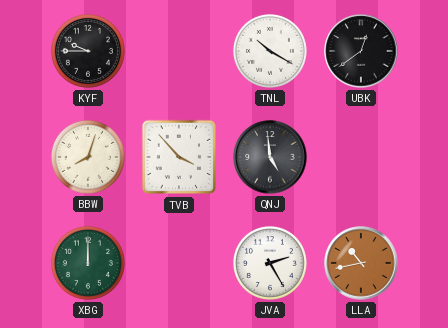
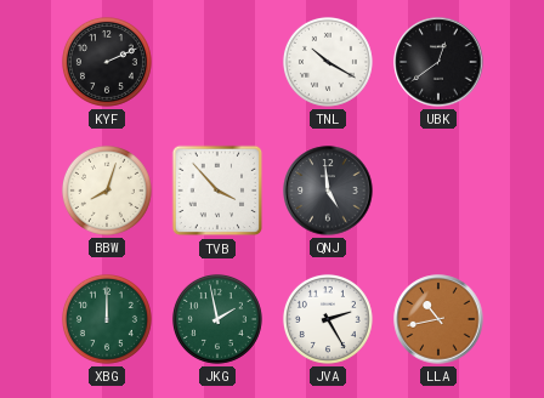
KYF: 9:45 -> 2:11
JKG: none -> 1:58
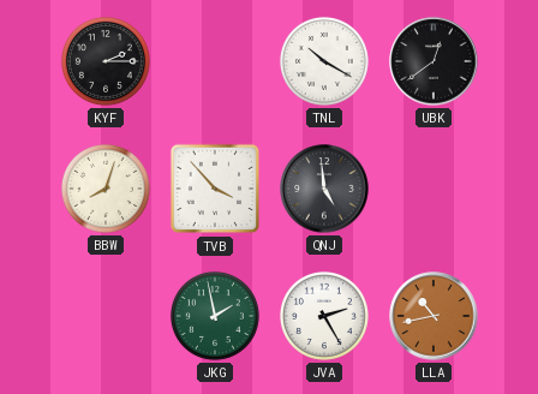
KYF: 2:11 -> 2:15
XBG: 12:00 -> none
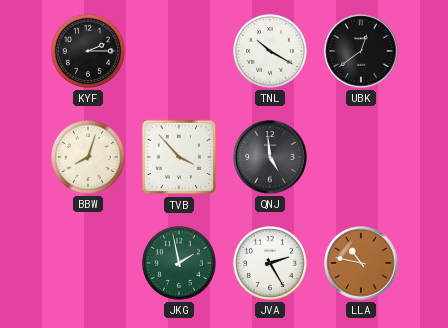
LLA: 10:43 -> 10:47
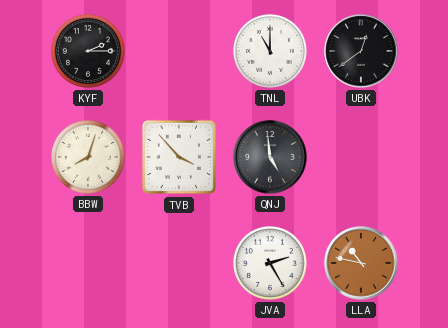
TNL: 10:20 -> 11:00
JKG: 1:58 -> none
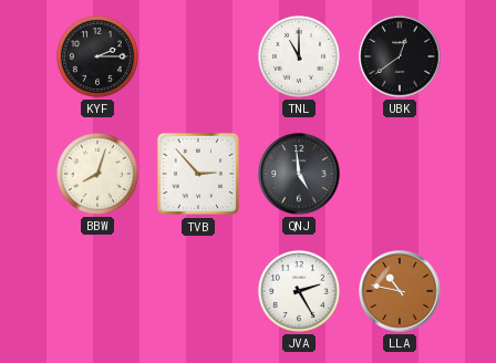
TVB: 3:53 -> 2:53
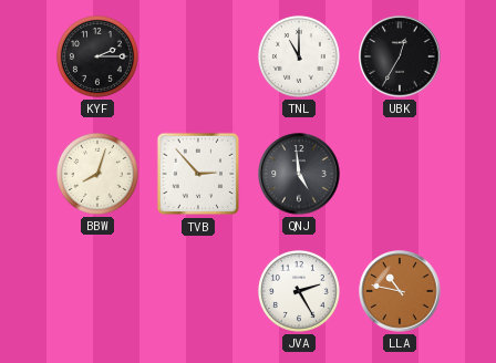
UBK: 12:39 -> 12:35
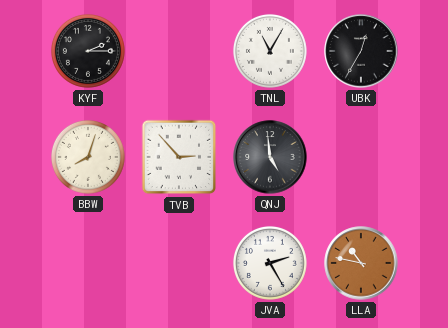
TNL: 11:00 -> 11:05
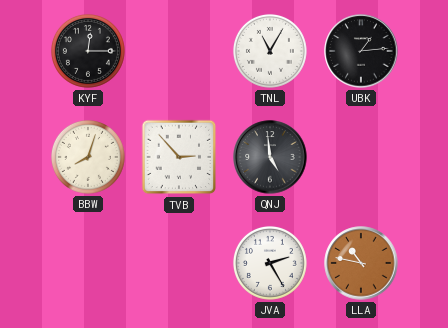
KYF: 2:15 -> 12:15
UBK: 12:35 -> 1:14
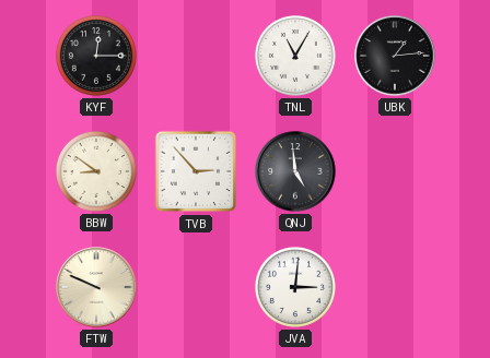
BBW: 8:03 -> 8:51
FTW: none -> 9:49
JVA: 2:25 -> 3:01
LLA: 10:47 -> none
